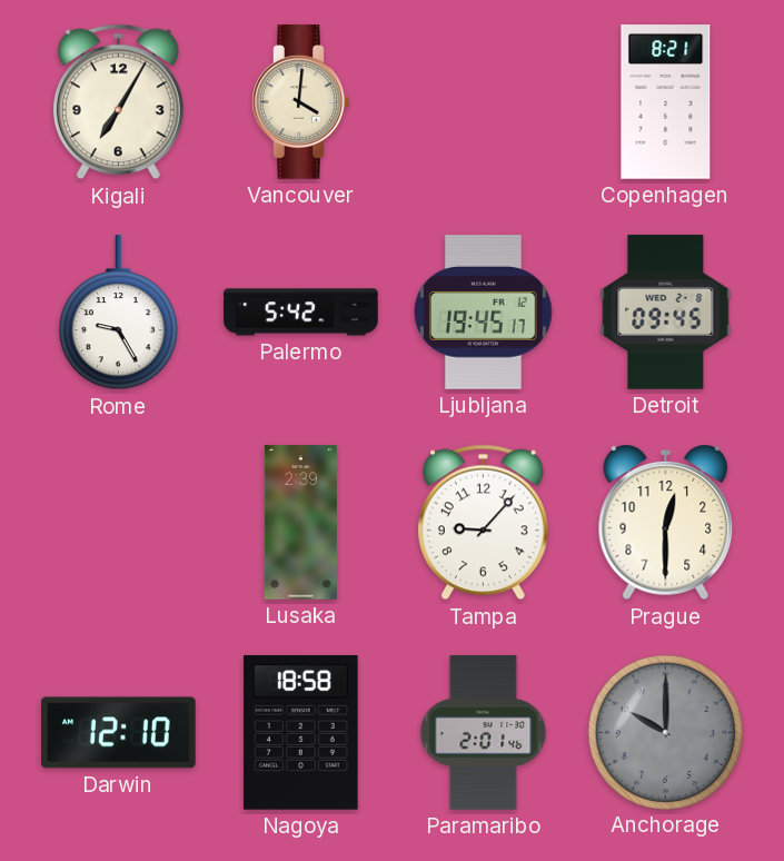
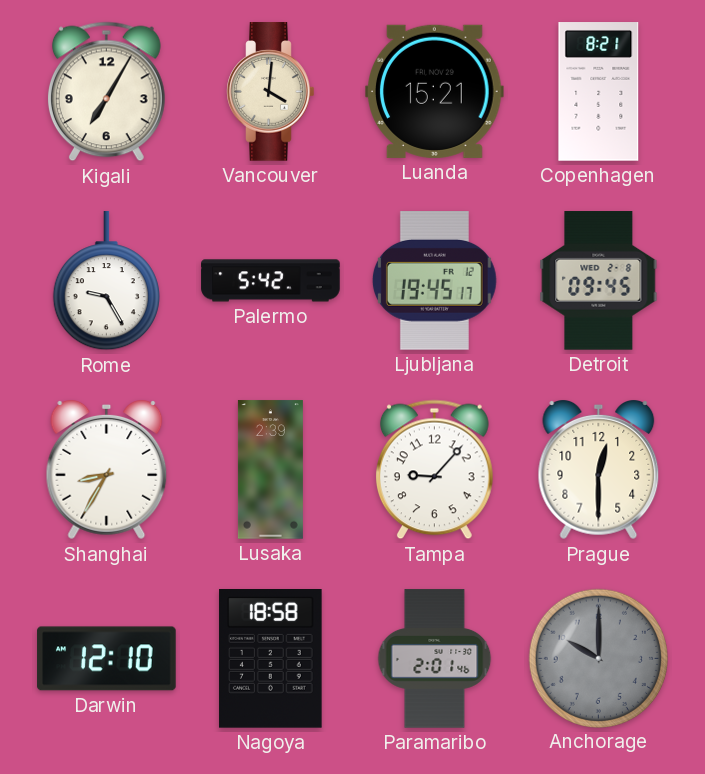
Luanda: none -> 15:21
Shanghai: none -> 8:35
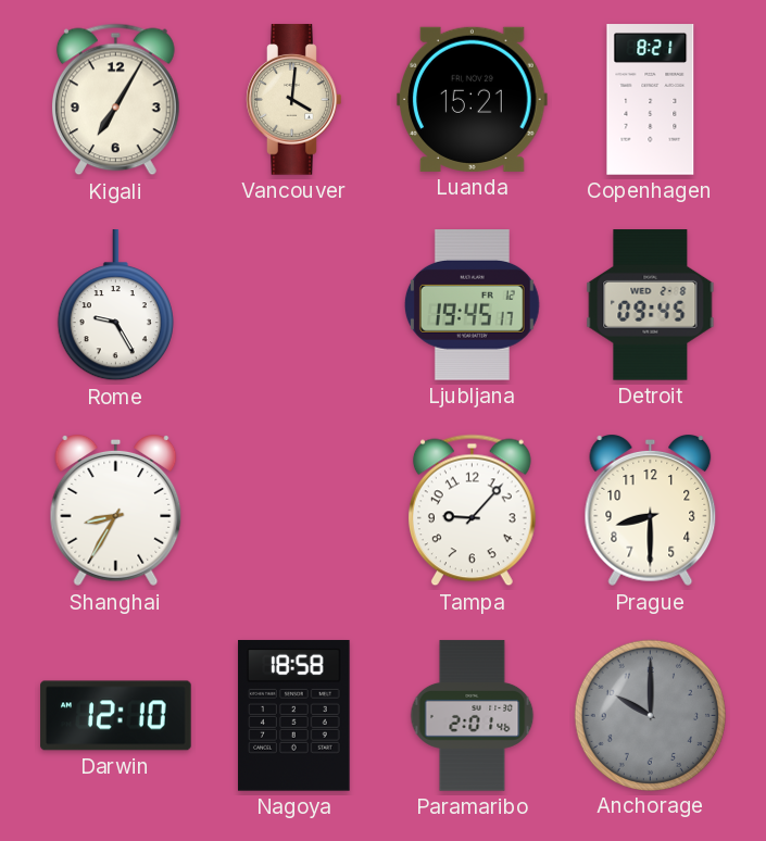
Palermo: 5:42 -> none
Lusaka: 2:39 -> none
Prague: 12:30 -> 8:30
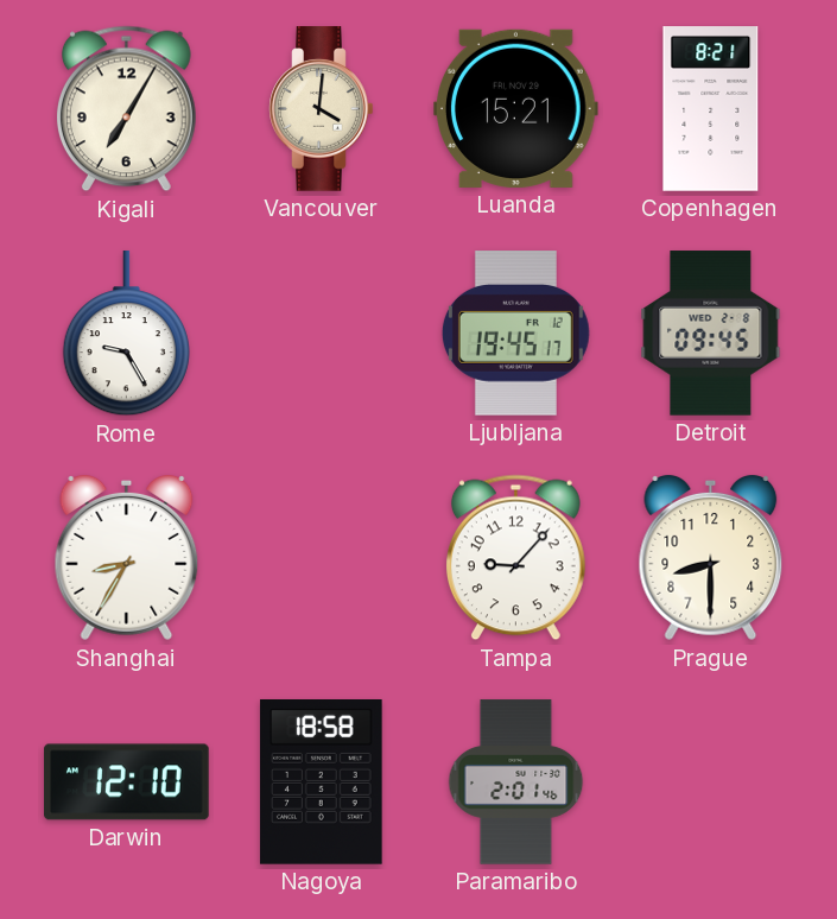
Anchorage: 10:00 -> none
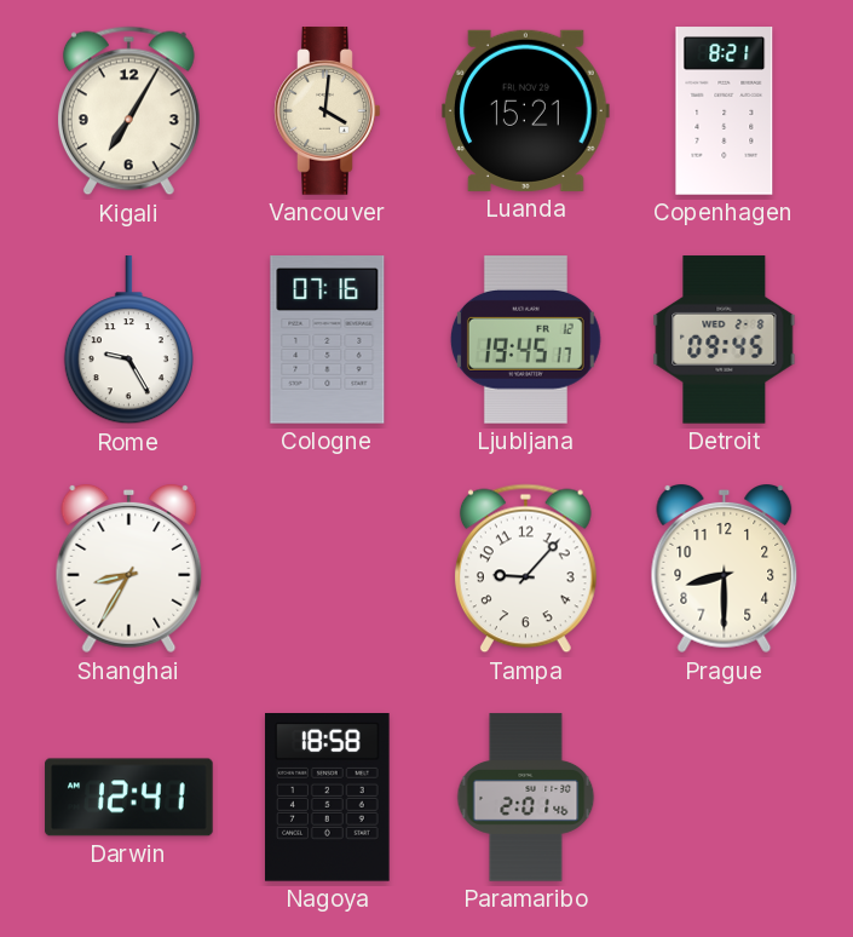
Cologne: none -> 07:16
Darwin: 12:10 -> 12:41
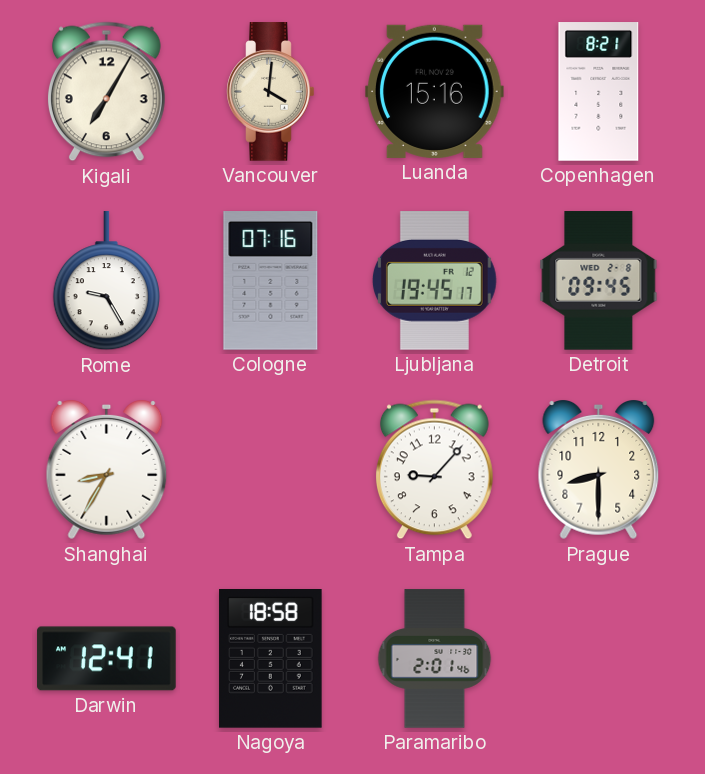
Luanda: 15:21 -> 15:16
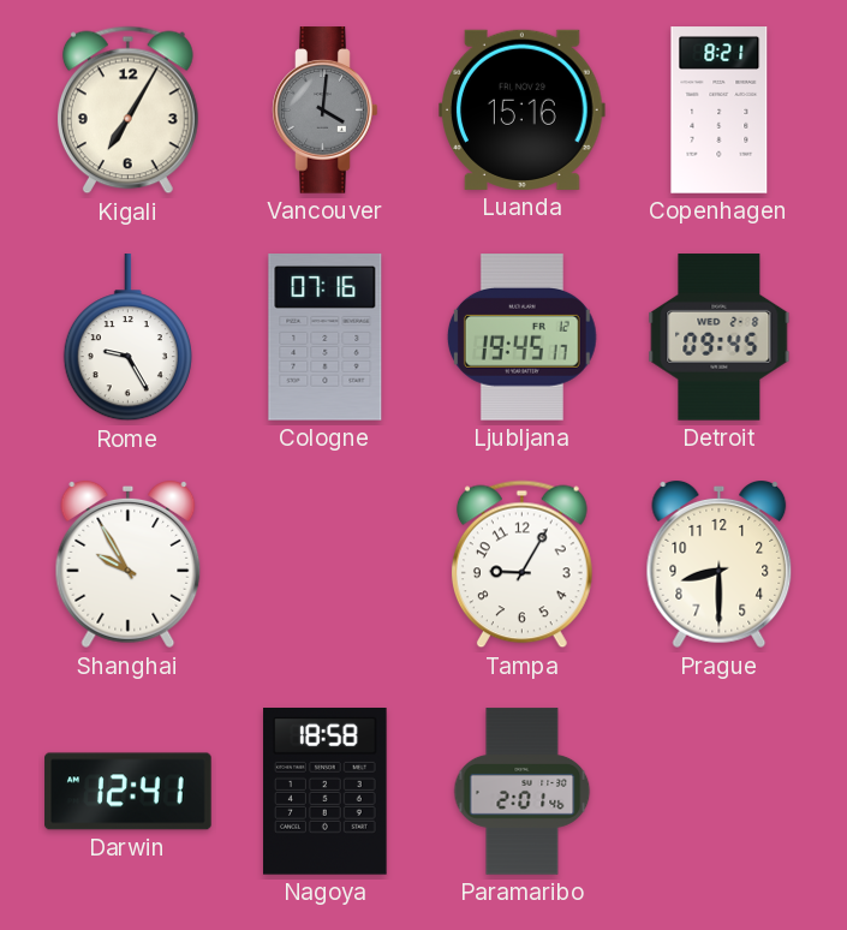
Vancouver dial: cream -> grey
Shanghai: 8:35 -> 9:55
Tampa: 9:07 -> 9:05
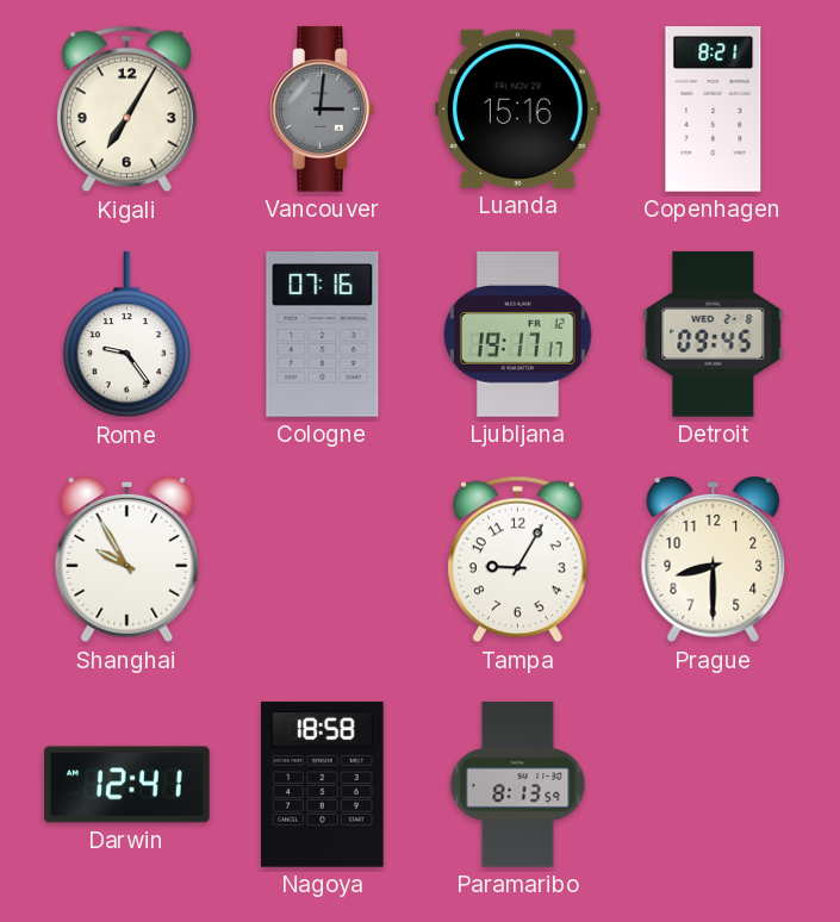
Vancouver: 4:01 -> 3:01
Rome: 9:25 -> 9:24
Ljubljana: 19:45 -> 19:17
Paramaribo: 2:01 -> 8:13
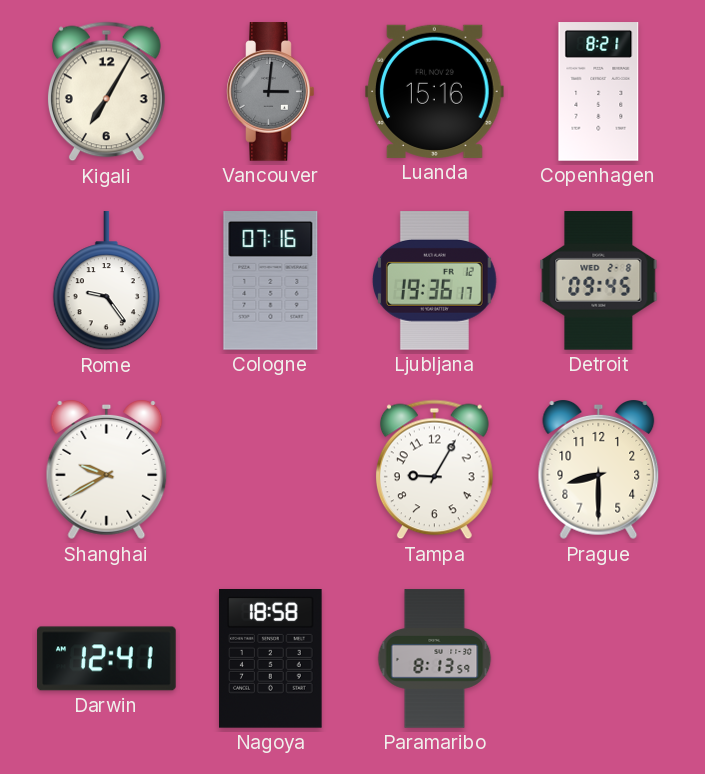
Ljubljana: 19:17 -> 19:36
Shanghai: 9:55 -> 9:40
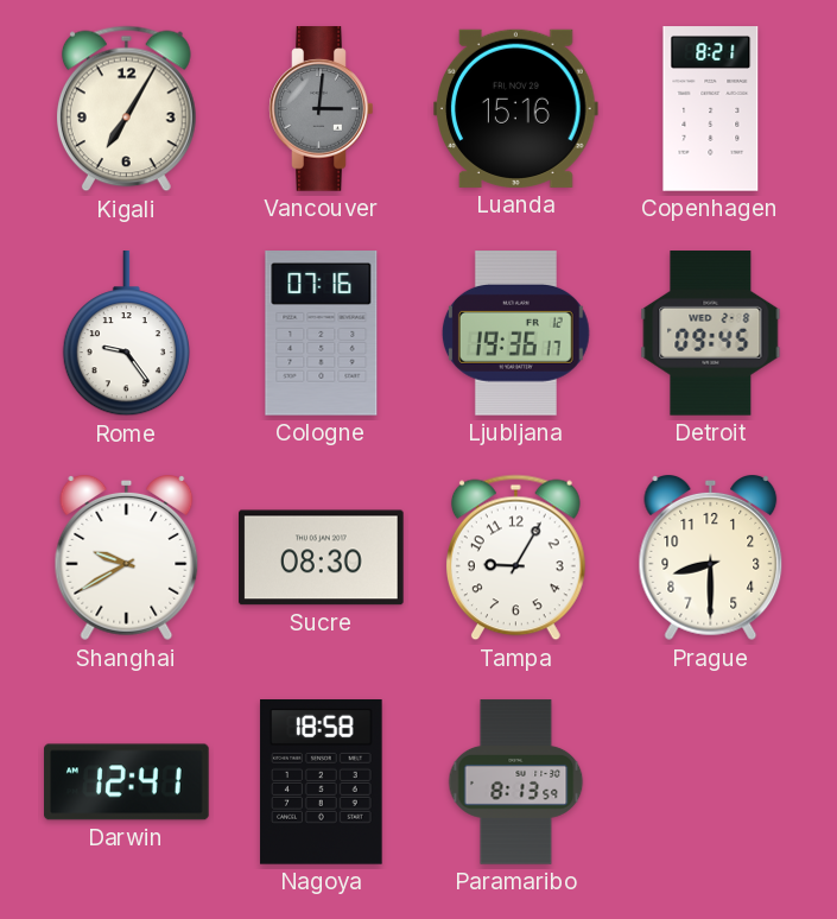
Sucre: none -> 08:30
